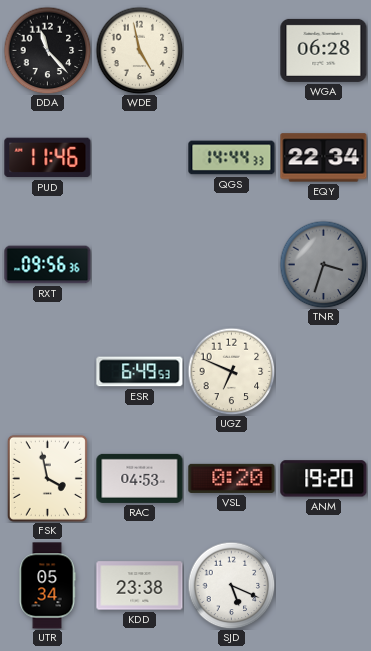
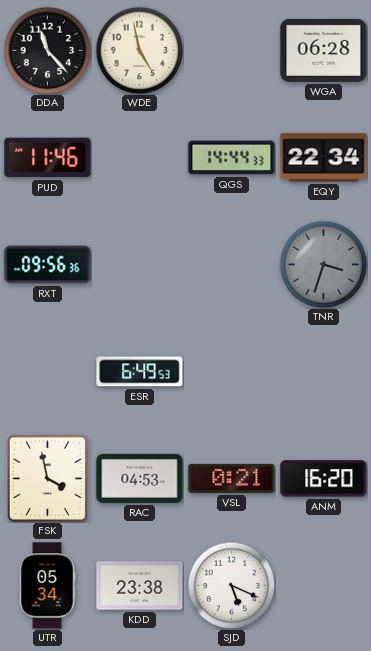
UGZ: 6:49 -> none
VSL: 0:20 -> 0:21
ANM: 19:20 -> 16:20
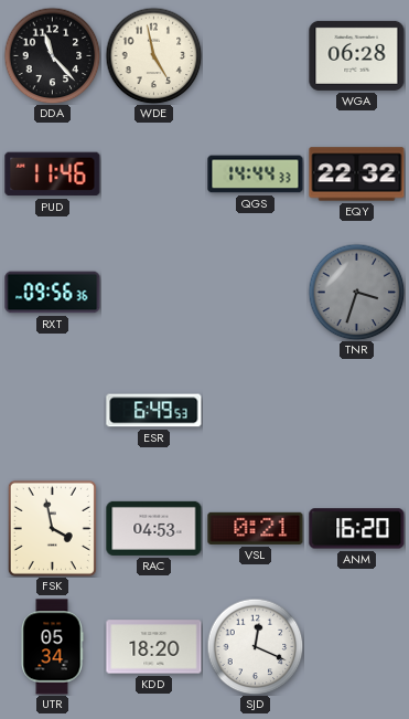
EQY: 22:34 -> 22:32
KDD: 23:38 -> 18:20
SJD: 5:19 -> 12:19
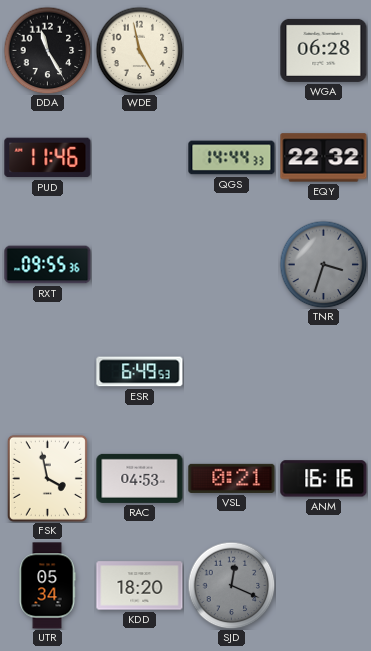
DDA: 11:23 -> 11:25
RXT: 09:56 -> 09:55
ANM: 16:20 -> 16:16
SJD dial: white -> grey
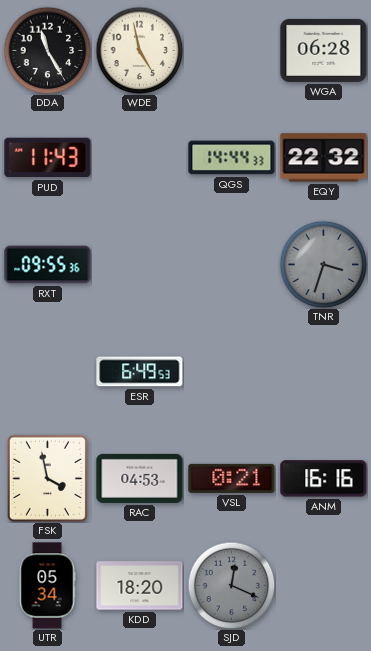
PUD: 11:46 -> 11:43
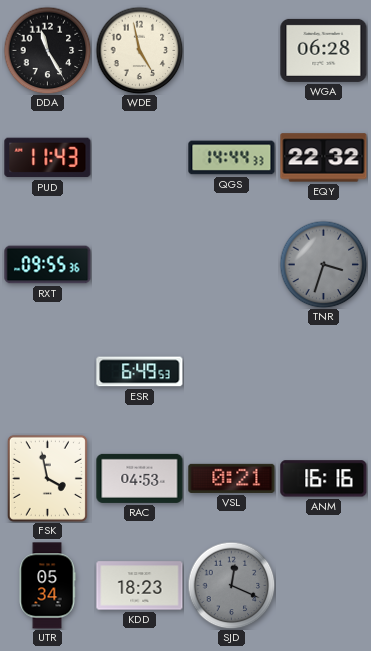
KDD: 18:20 -> 18:23
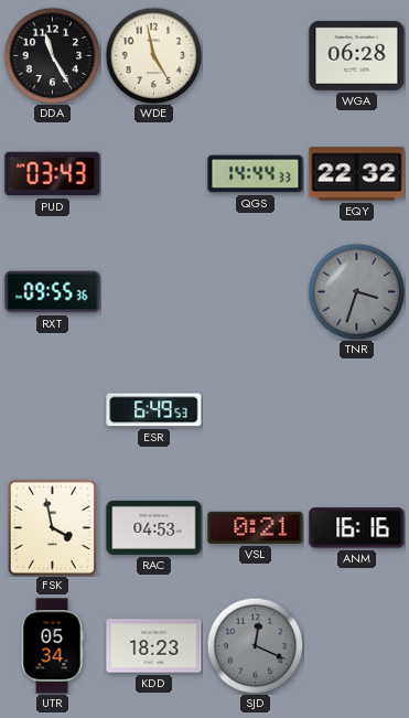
PUD: 11:43 -> 03:43
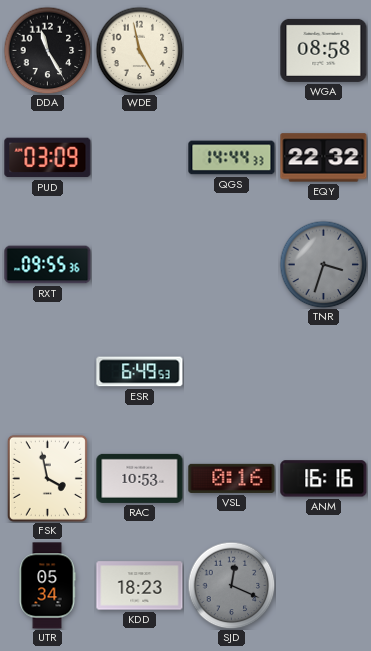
WGA: 06:28 -> 08:58
PUD: 03:43 -> 03:09
RAC: 04:53 -> 10:53
VSL: 0:21 -> 0:16
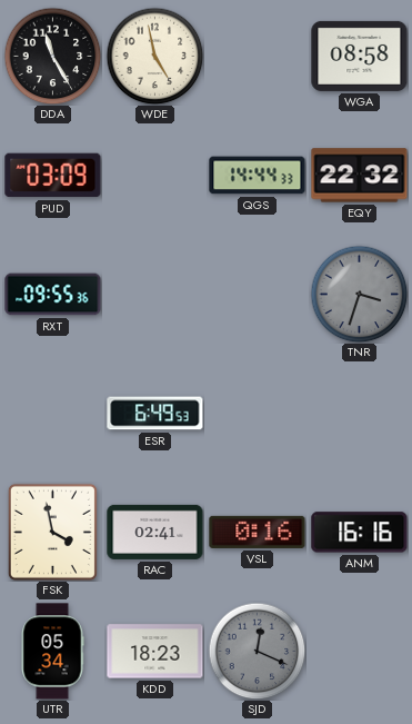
RAC: 10:53 -> 02:41
